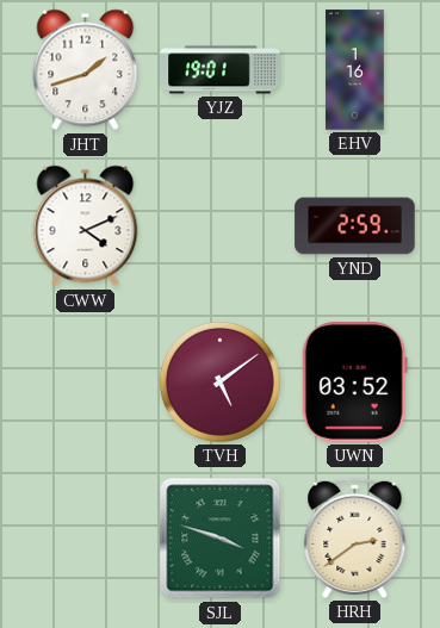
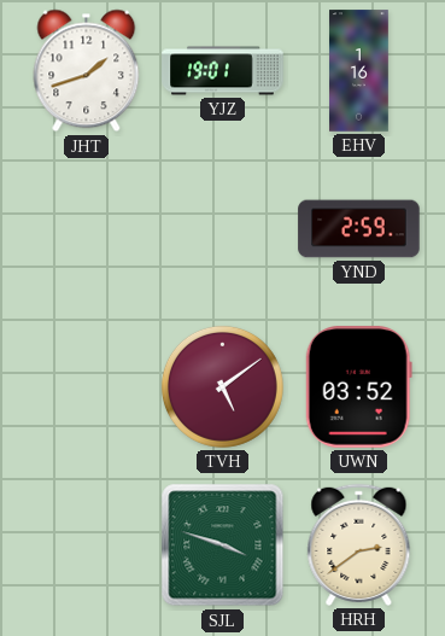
CWW: 4:11 -> none
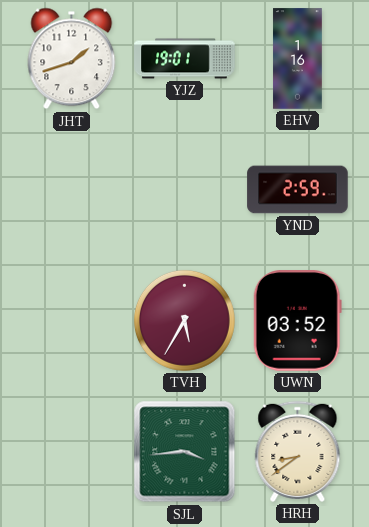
TVH: 5:09 -> 5:35
SJL: 3:48 -> 3:44
HRH: 2:39 -> 8:39
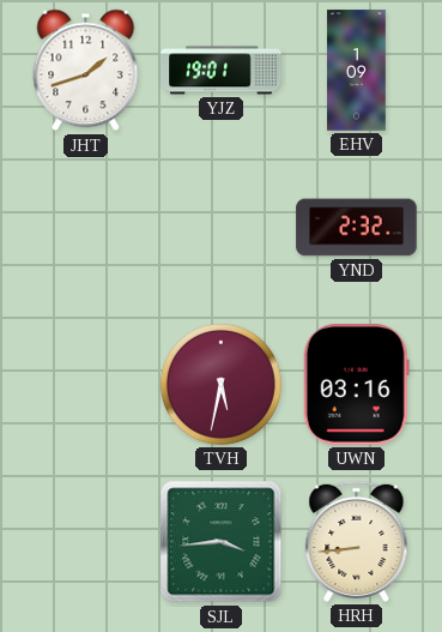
EHV: 1:16 -> 1:09
YND: 2:59 -> 2:32
TVH: 5:35 -> 5:32
UWN: 03:52 -> 03:16
HRH: 8:39 -> 8:44
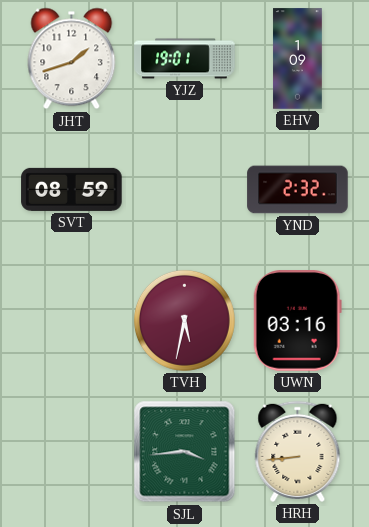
SVT: none -> 08:59
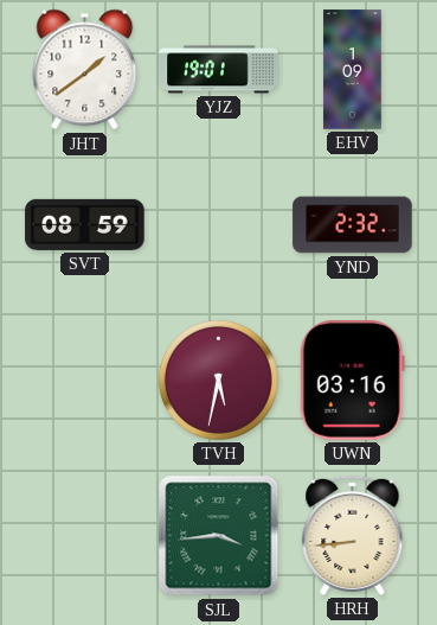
JHT: 1:42 -> 1:39
